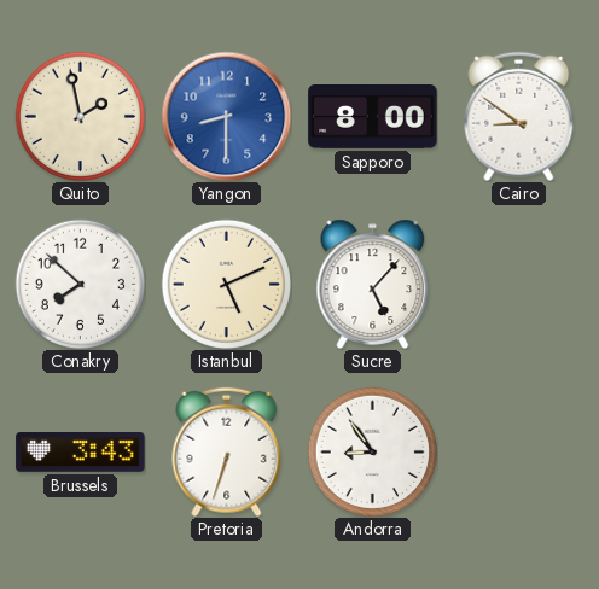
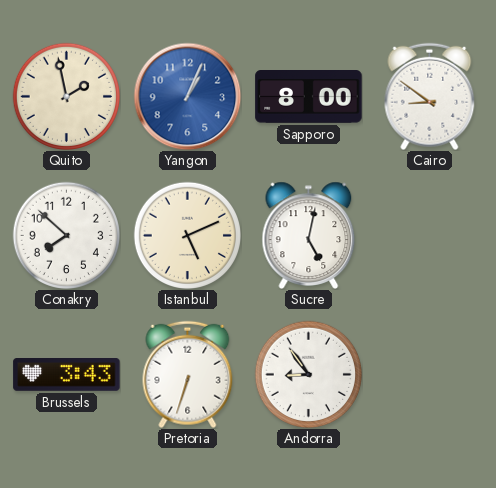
Yangon: 8:30 -> 1:04
Sucre: 5:07 -> 5:02
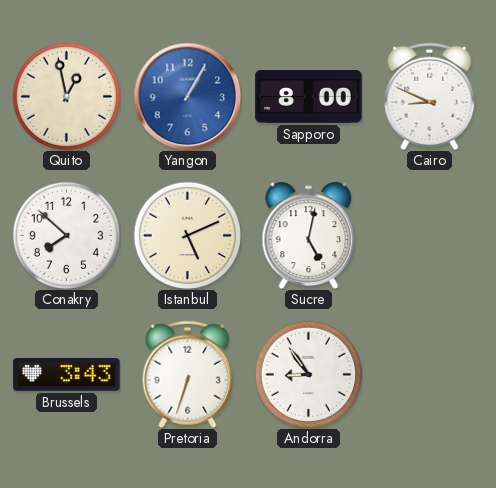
Quito: 1:58 -> 12:58
Yangon: 1:04 -> 1:05
Cairo: 8:51 -> 8:49
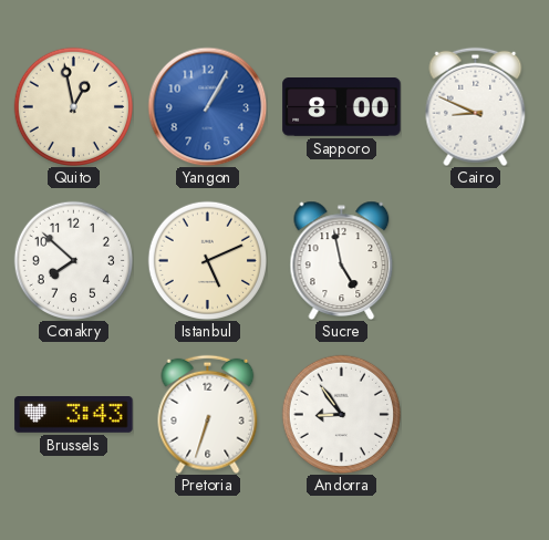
Sucre: 5:02 -> 4:58
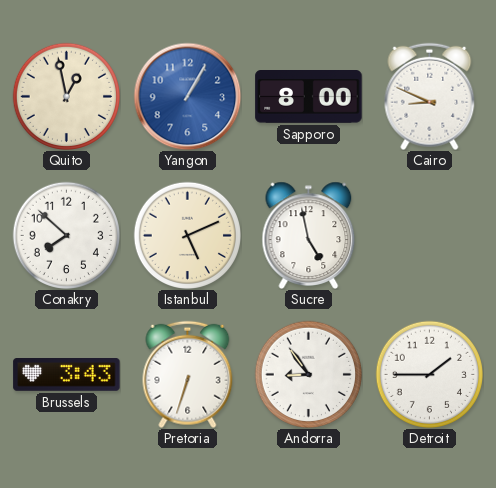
Detroit: none -> 1:45
